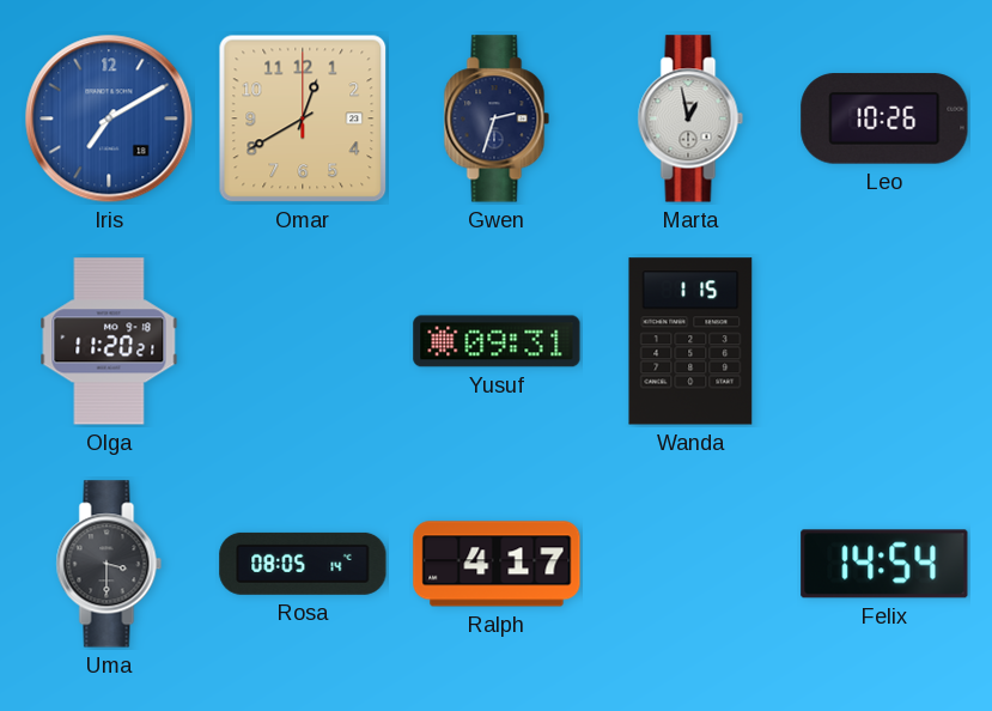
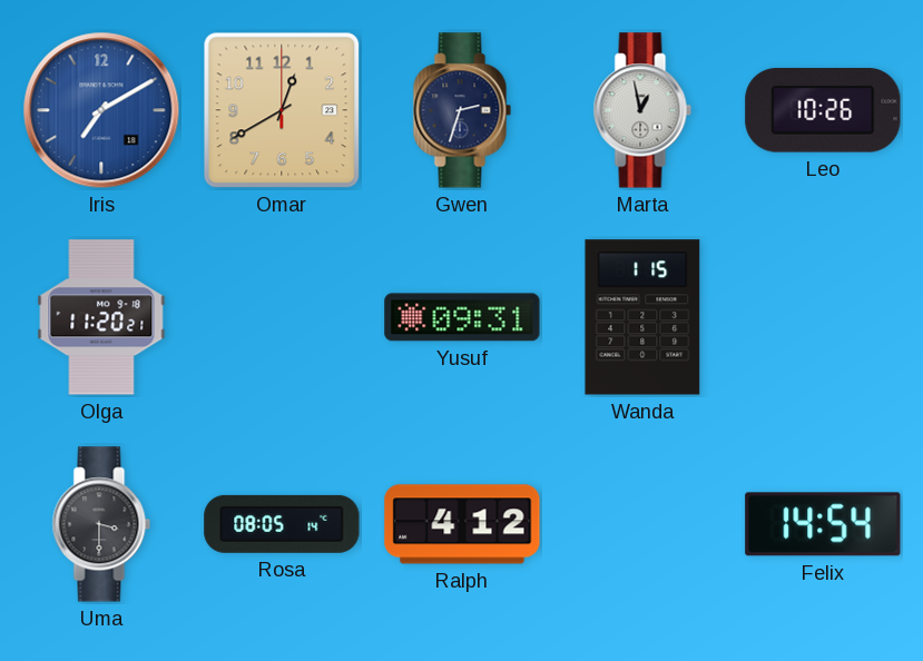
Ralph: 4:17 -> 4:12
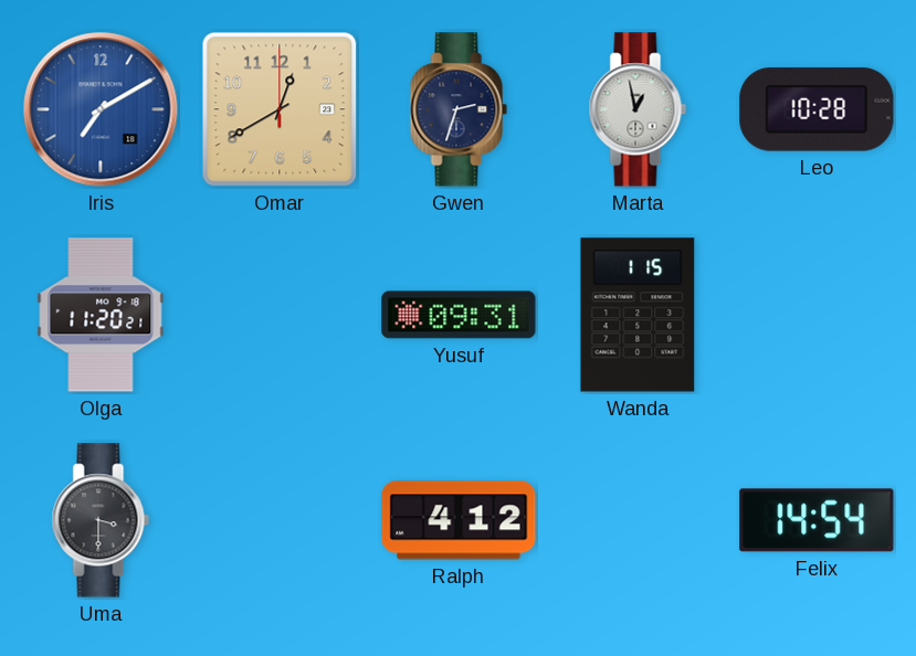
Leo: 10:26 -> 10:28
Rosa: 08:05 -> none
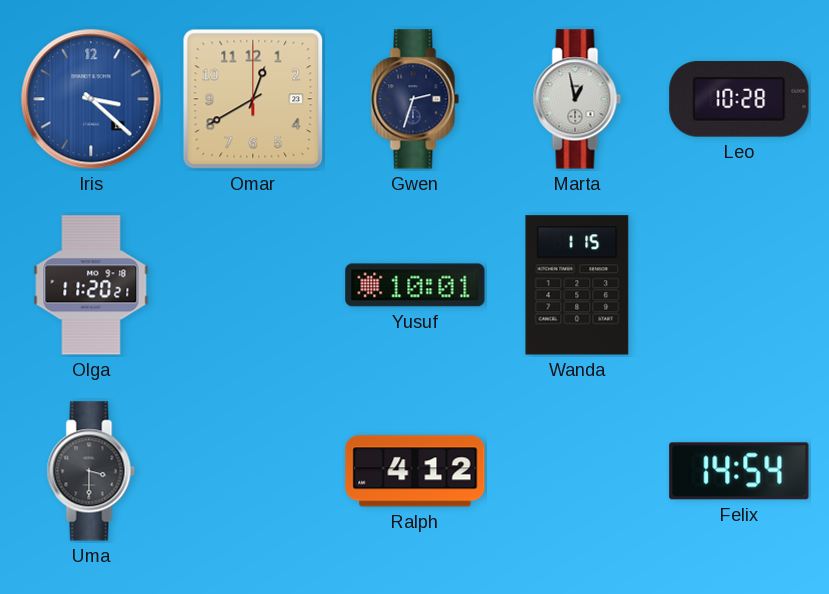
Iris: 7:10 -> 3:22
Yusuf: 09:31 -> 10:01
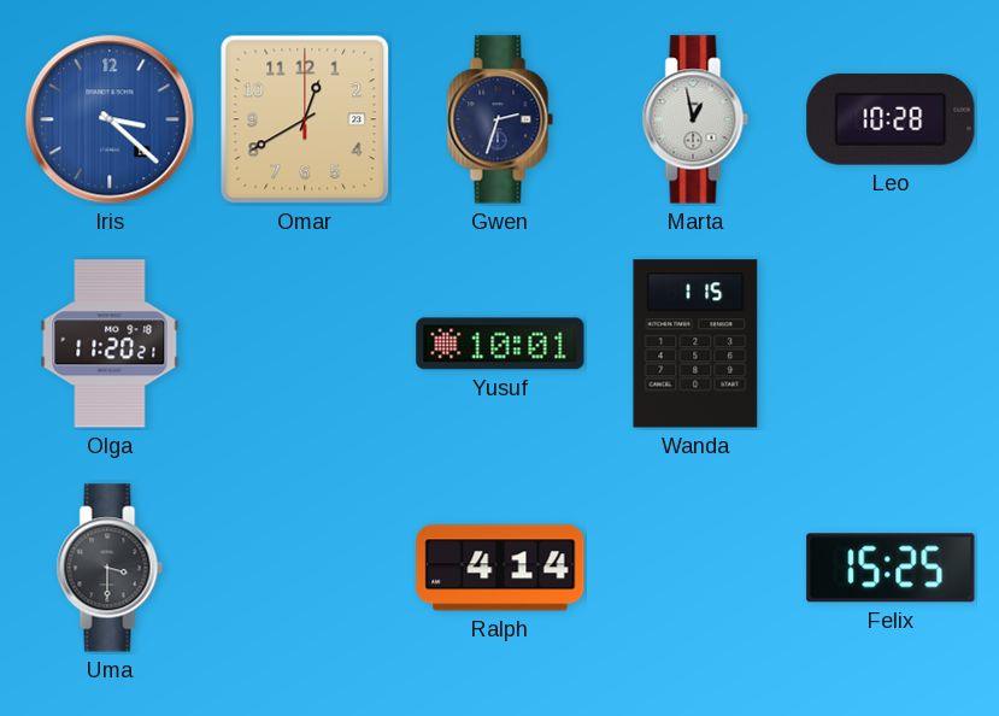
Ralph: 4:12 -> 4:14
Felix: 14:54 -> 15:25
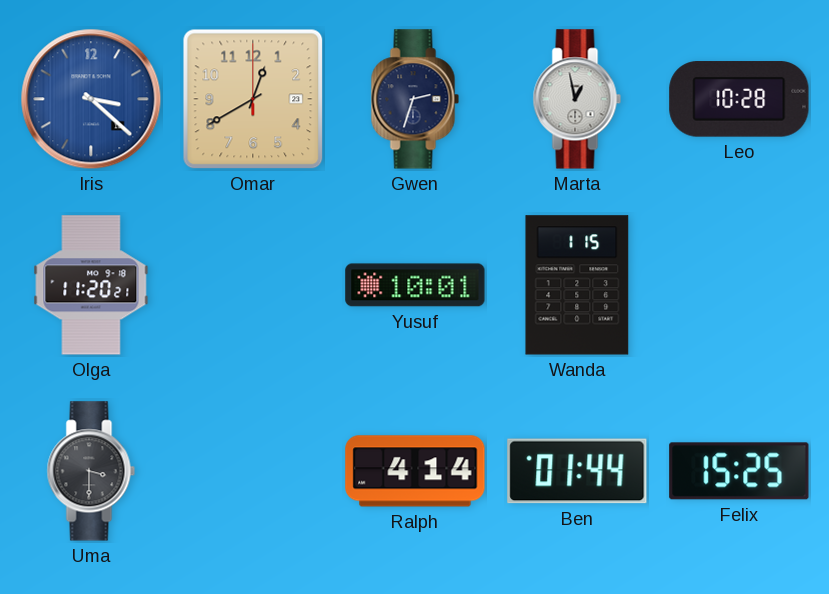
Ben: none -> 01:44
